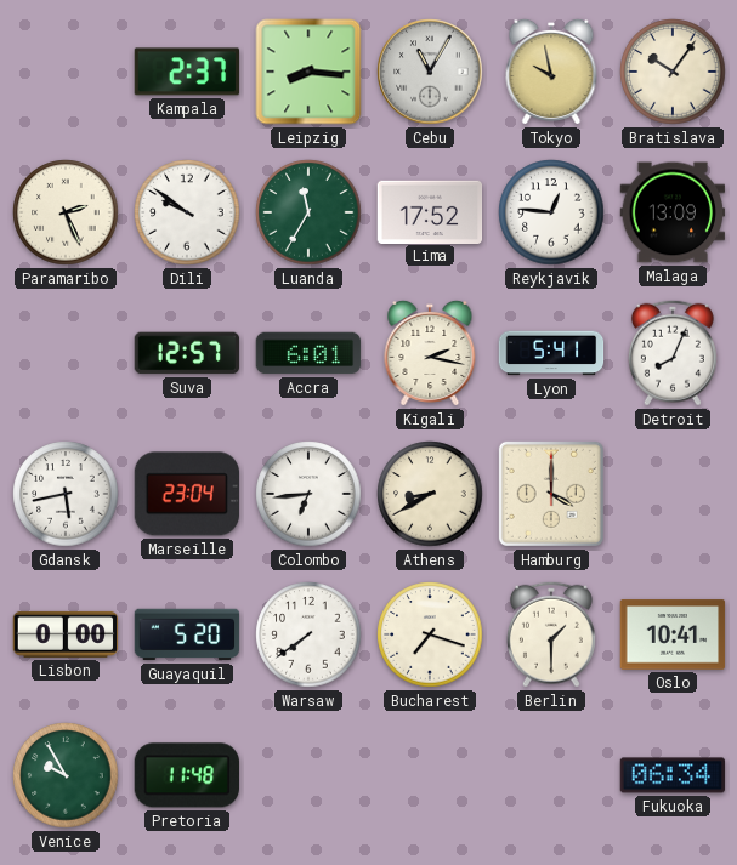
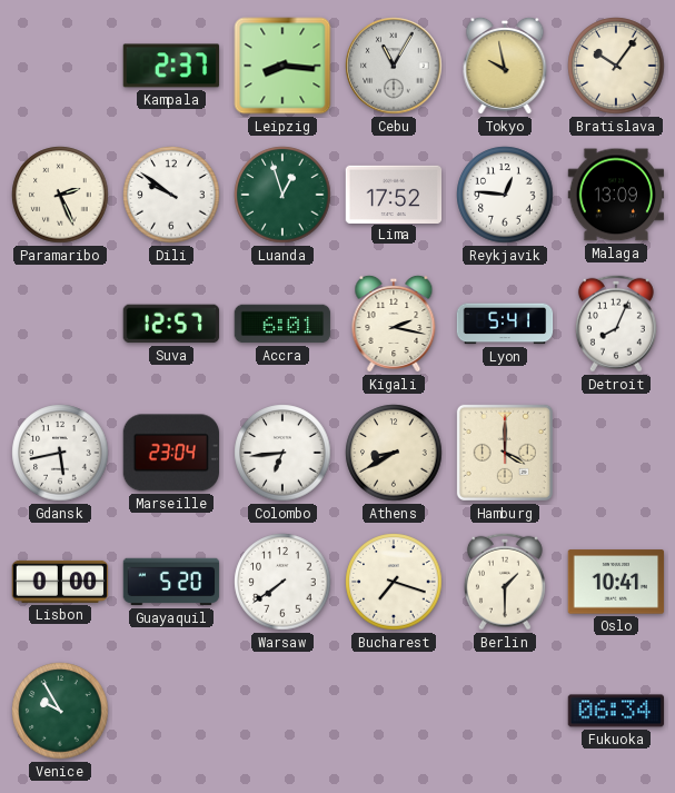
Luanda: 11:35 -> 12:57
Pretoria: 11:48 -> none
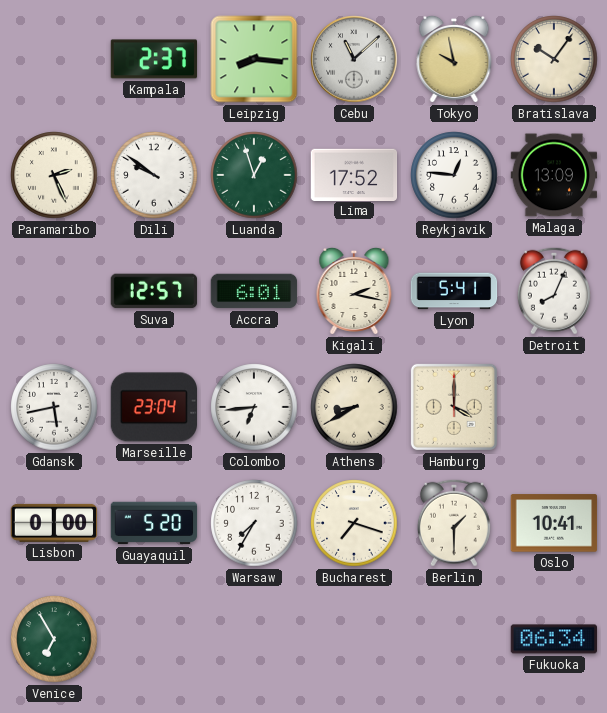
Cebu: 11:05 -> 11:08
Warsaw: 7:39 -> 7:35
Venice: 9:55 -> 6:55
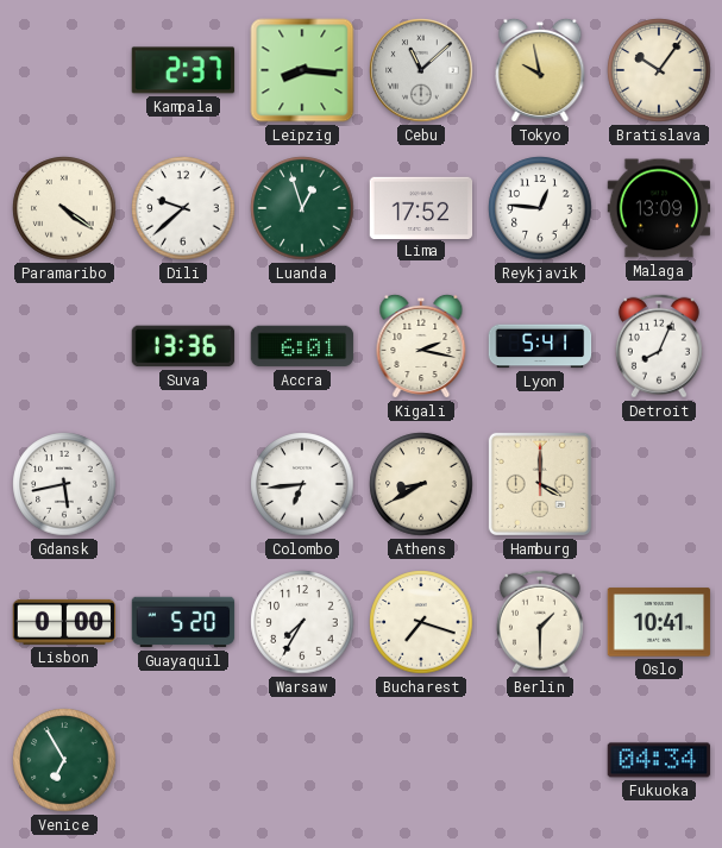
Paramaribo: 2:26 -> 4:21
Dili: 9:51 -> 9:38
Suva: 12:57 -> 13:36
Marseille: 23:04 -> none
Fukuoka: 06:34 -> 04:34
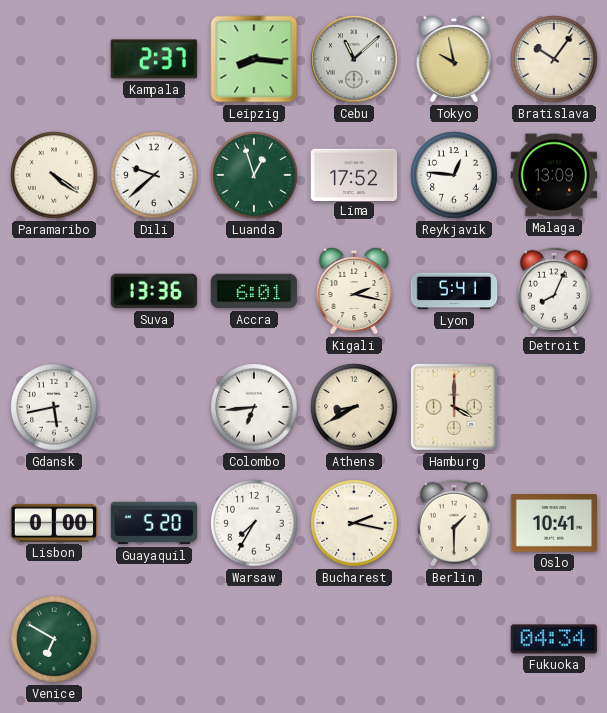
Bucharest: 7:18 -> 2:17
Venice: 6:55 -> 6:50
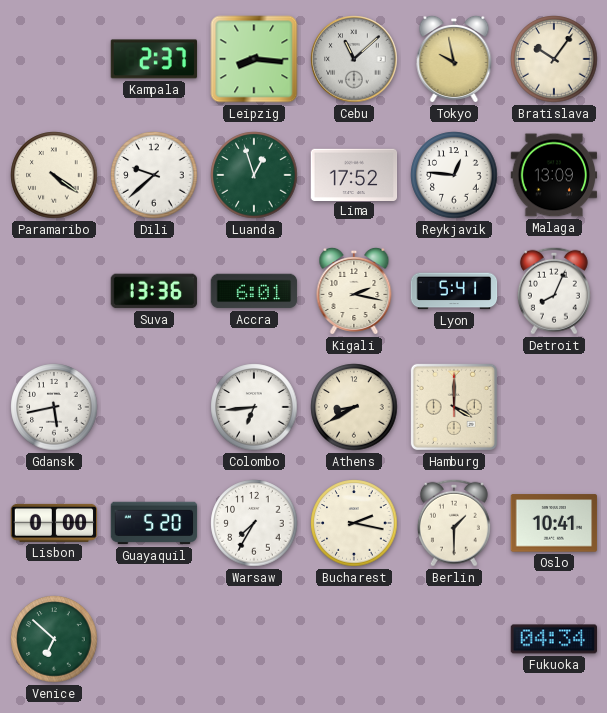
Venice: 6:50 -> 6:52
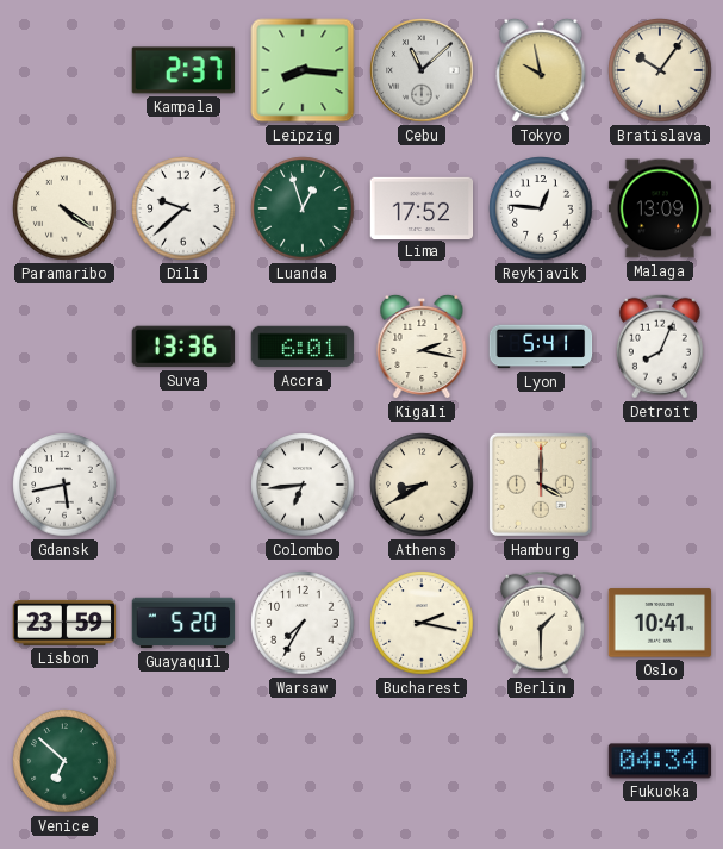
Lisbon: 0:00 -> 23:59
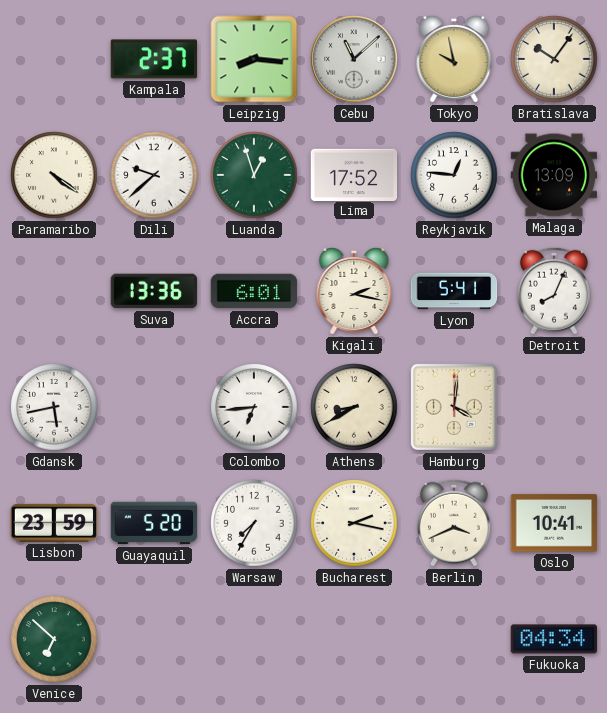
Hamburg: 4:00 -> 4:01
Berlin: 1:30 -> 3:41
